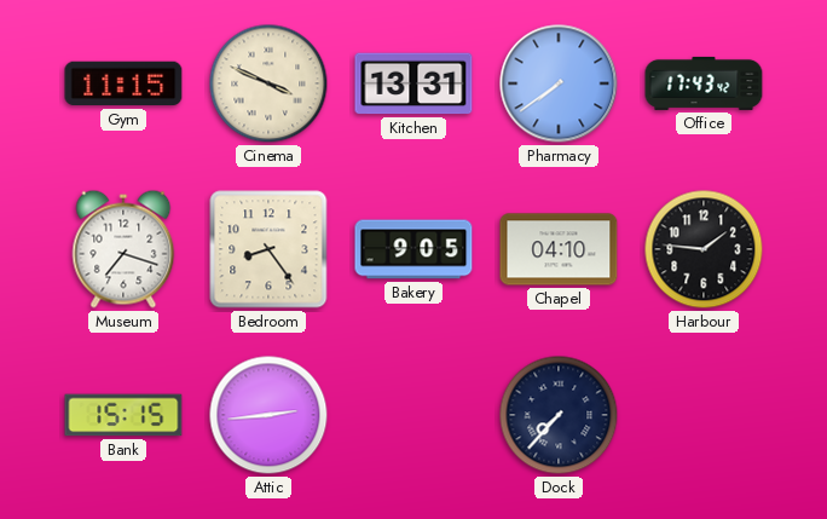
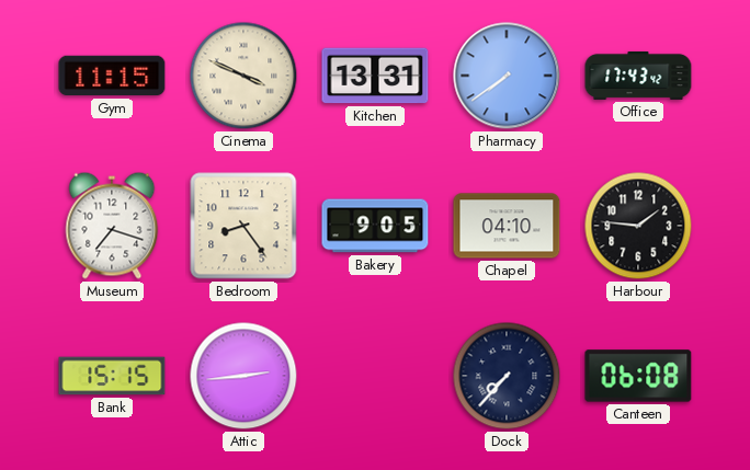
Canteen: none -> 06:08
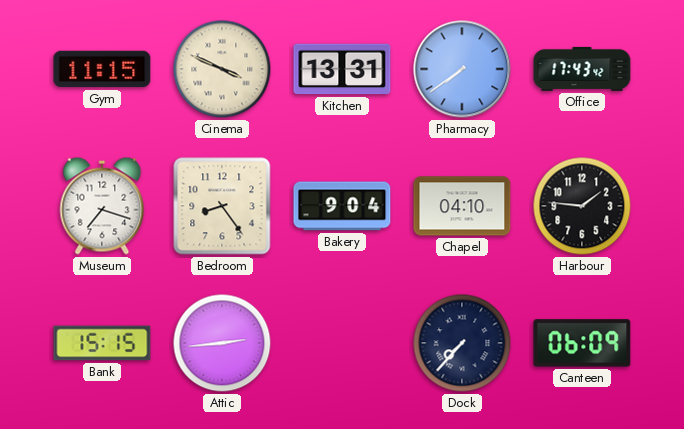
Bakery: 9:05 -> 9:04
Canteen: 06:08 -> 06:09
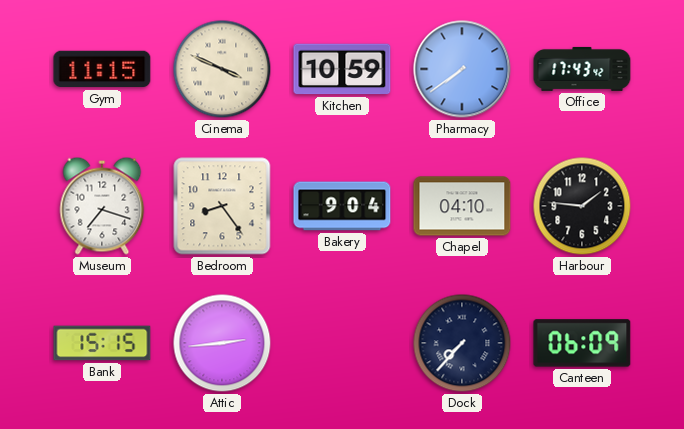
Kitchen: 13:31 -> 10:59
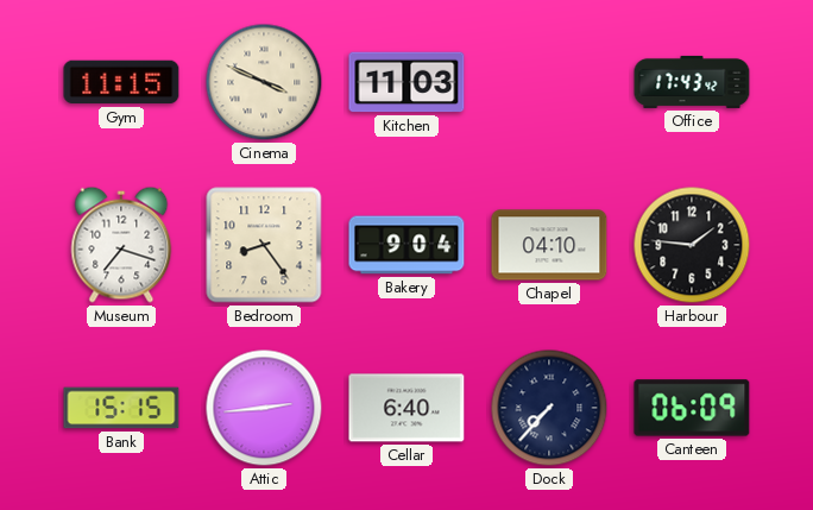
Kitchen: 10:59 -> 11:03
Pharmacy: 7:39 -> none
Cellar: none -> 6:40
